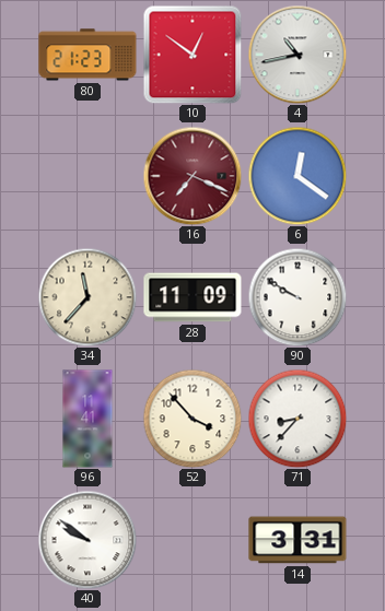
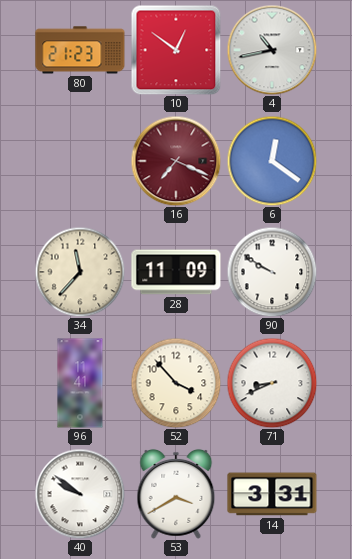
71: 8:37 -> 8:41
53: none -> 3:40
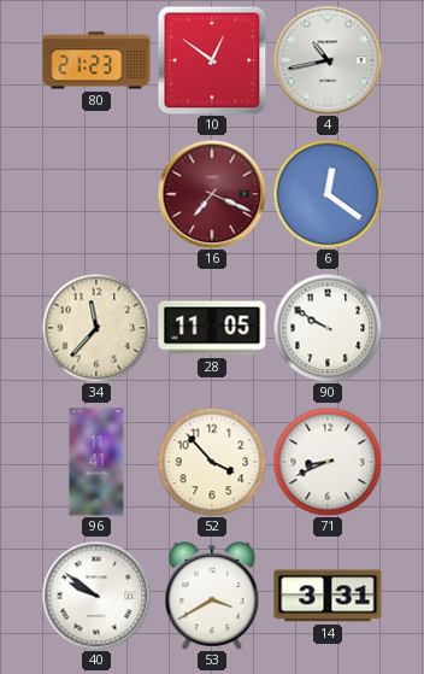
28: 11:09 -> 11:05
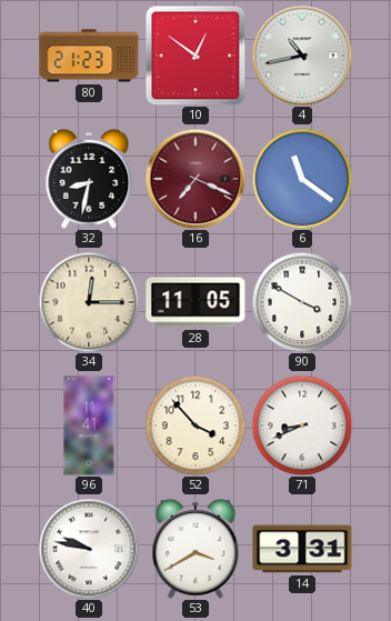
32: none -> 8:32
6: 12:21 -> 11:21
34: 11:37 -> 12:15
90: 9:50 -> 3:50
40: 9:51 -> 9:47
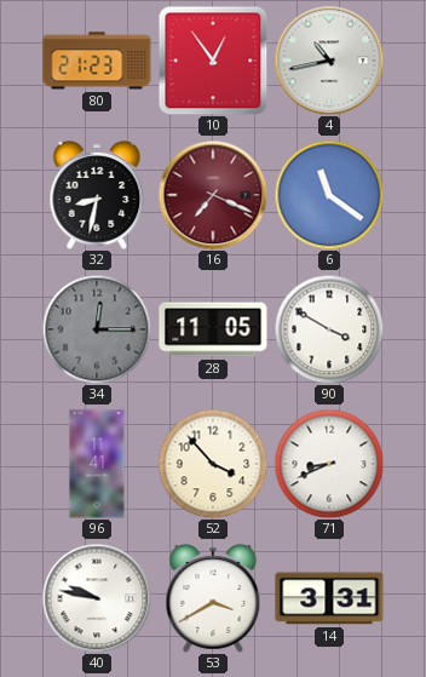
10: 12:51 -> 12:54
34 dial: cream -> grey
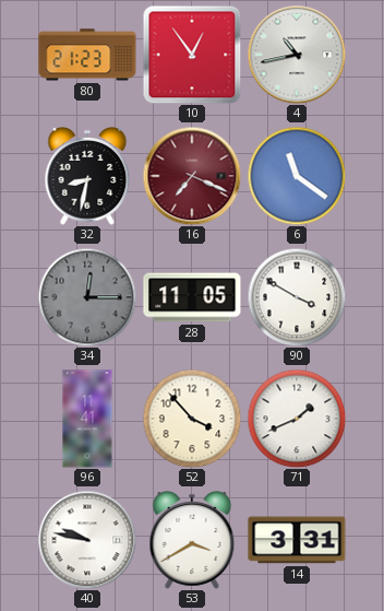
71: 8:41 -> 1:41
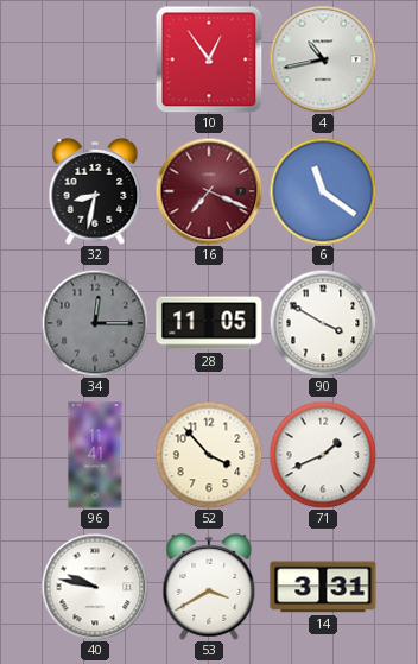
80: 21:23 -> none
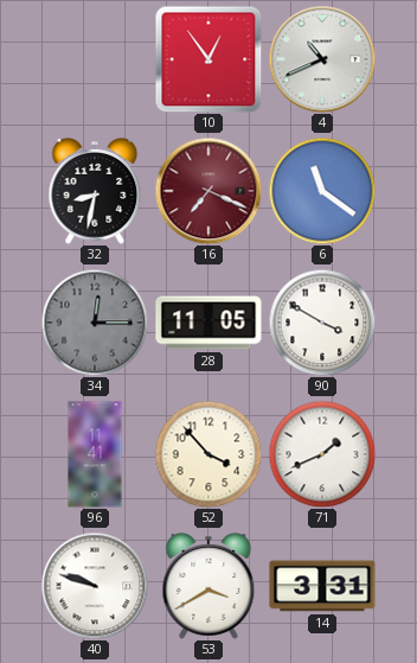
4: 10:43 -> 10:41
40: 9:47 -> 9:48
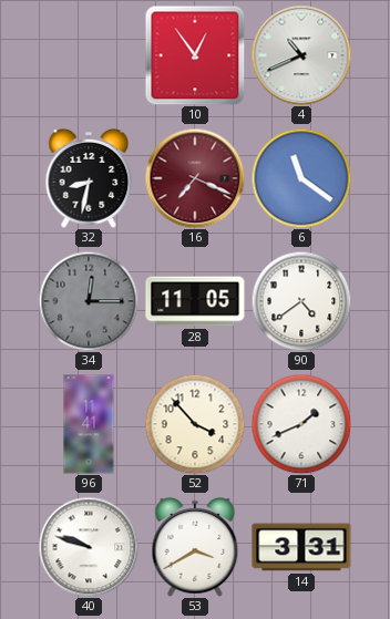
90: 3:50 -> 4:39
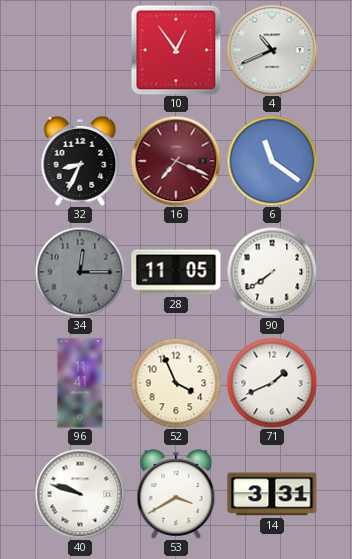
32: 8:32 -> 8:34
90: 4:39 -> 7:39
52: 3:53 -> 3:56
